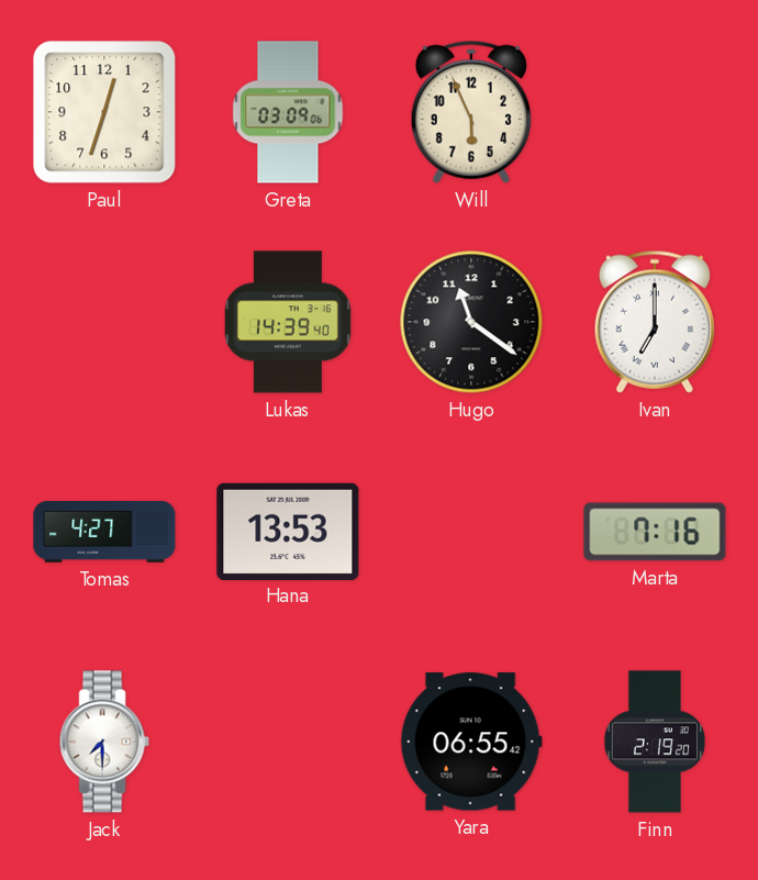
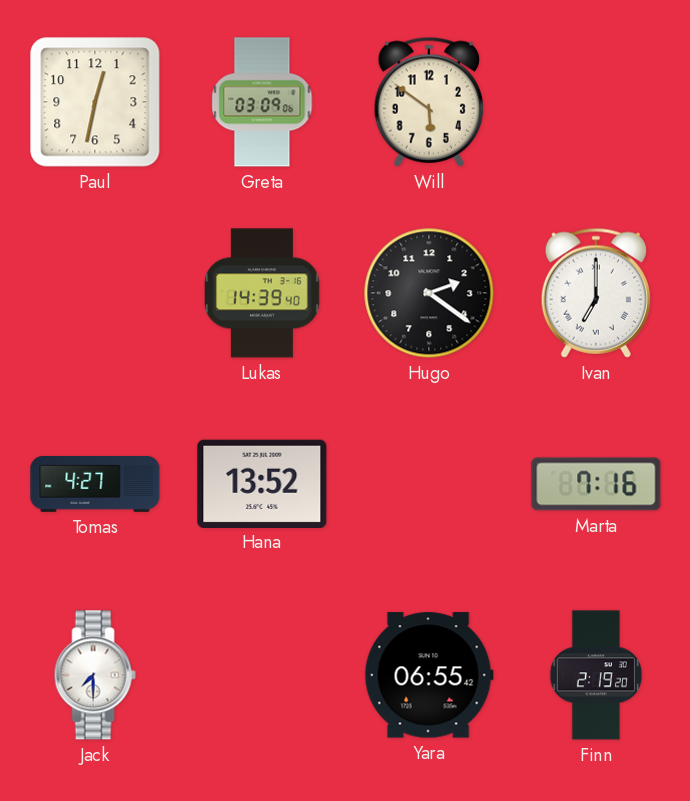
Paul: 12:33 -> 12:32
Will: 5:56 -> 5:51
Hugo: 11:21 -> 2:21
Hana: 13:53 -> 13:52
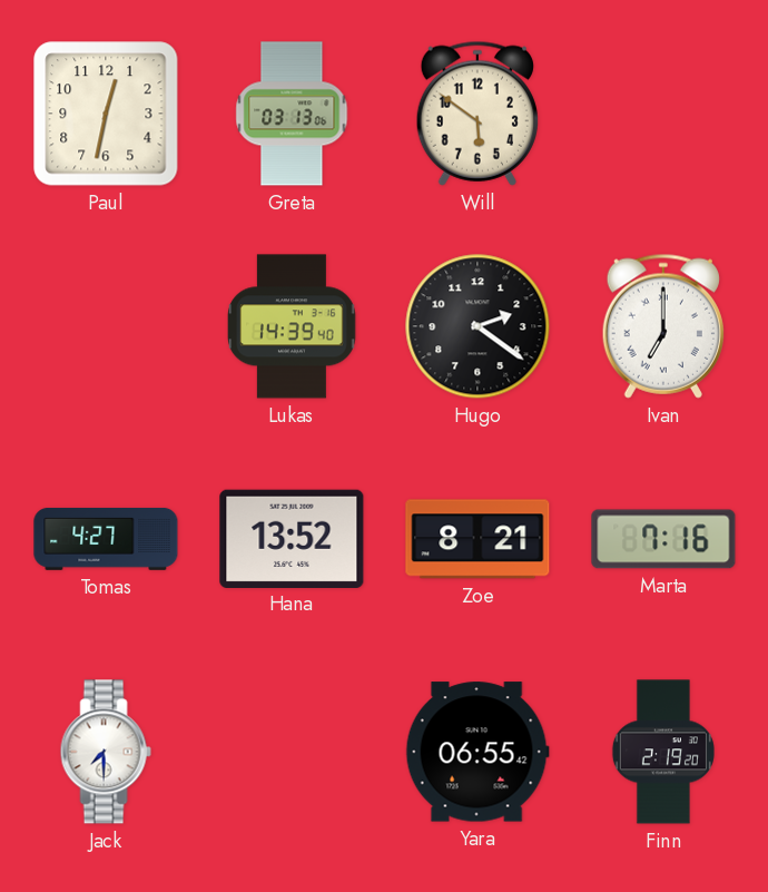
Greta: 03:09 -> 03:13
Zoe: none -> 8:21
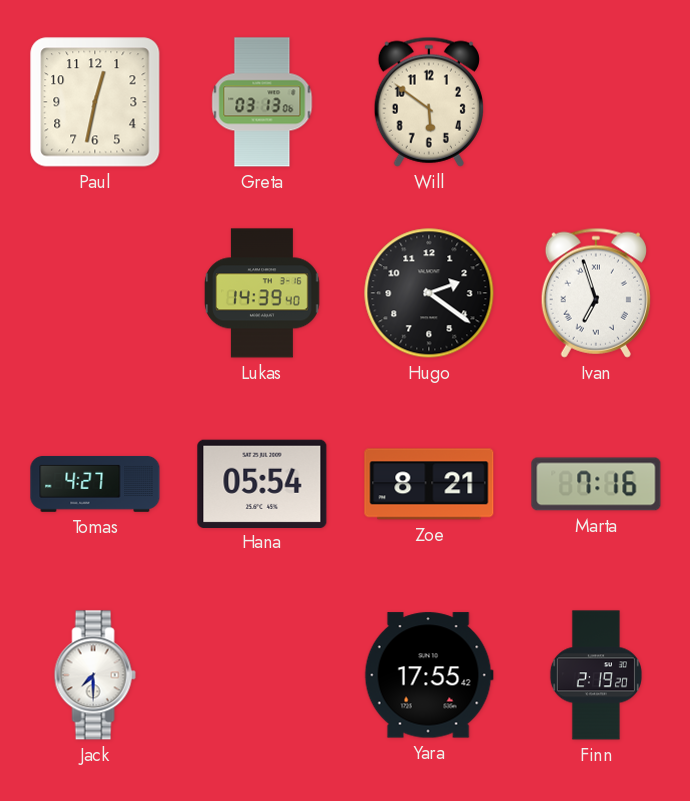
Ivan: 7:00 -> 6:57
Hana: 13:52 -> 05:54
Yara: 06:55 -> 17:55
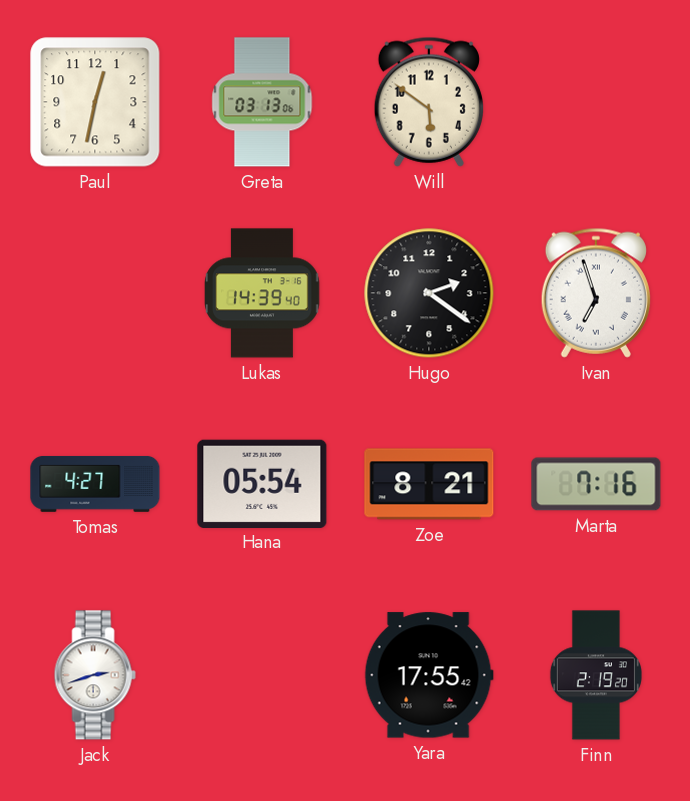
Jack: 7:30 -> 2:42
